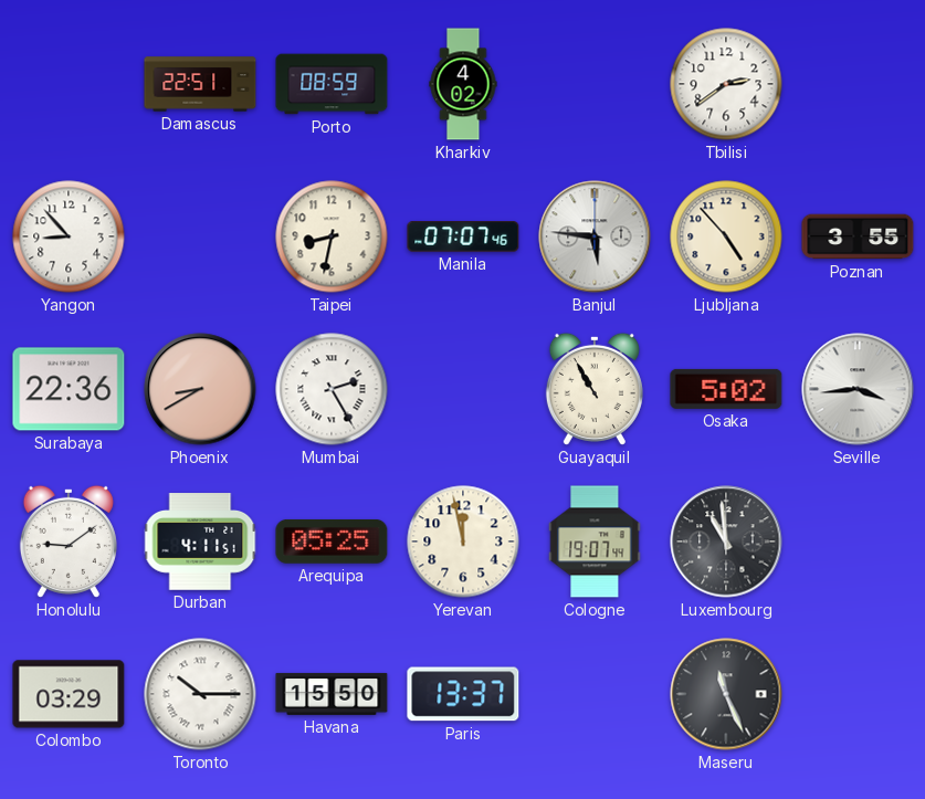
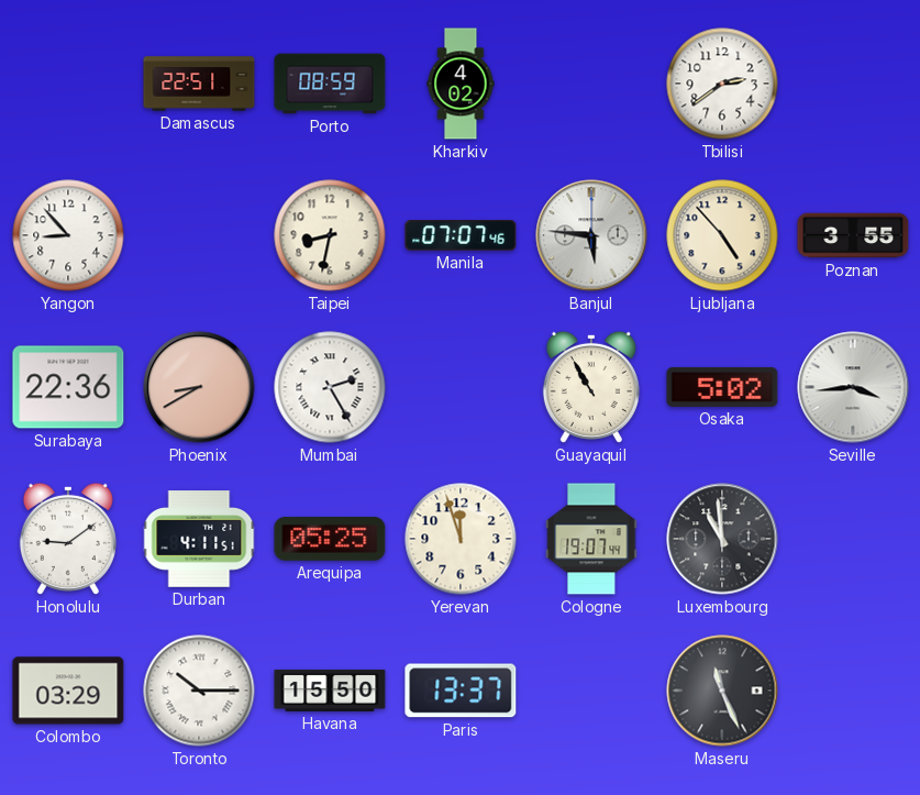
Yerevan: 11:58 -> 11:57
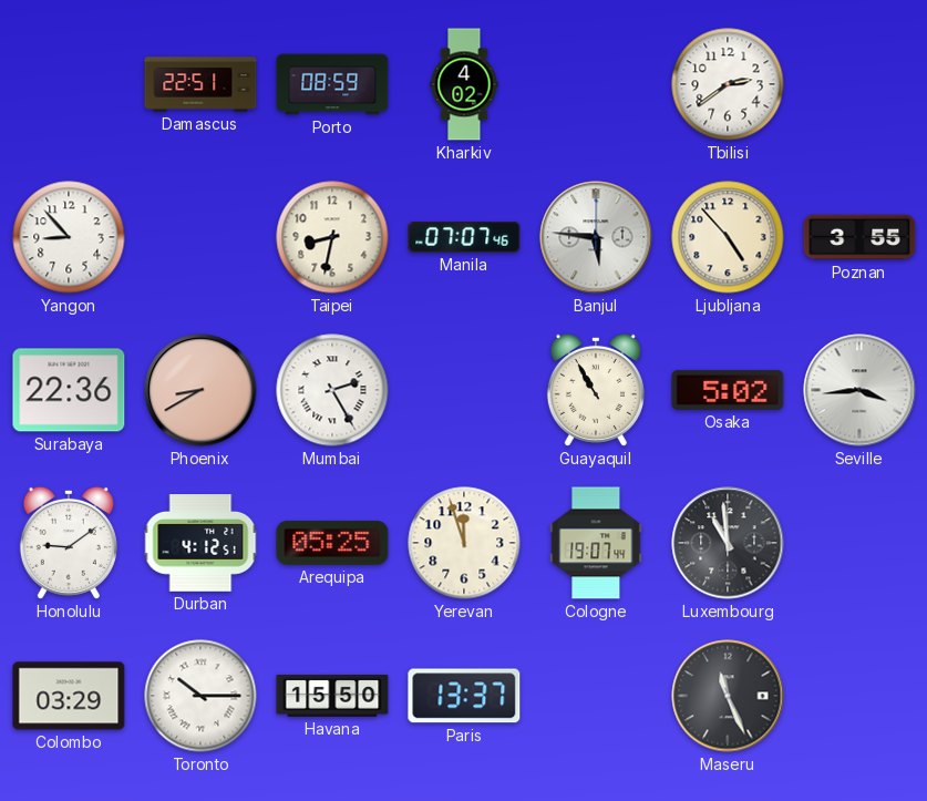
Durban: 4:11 -> 4:12
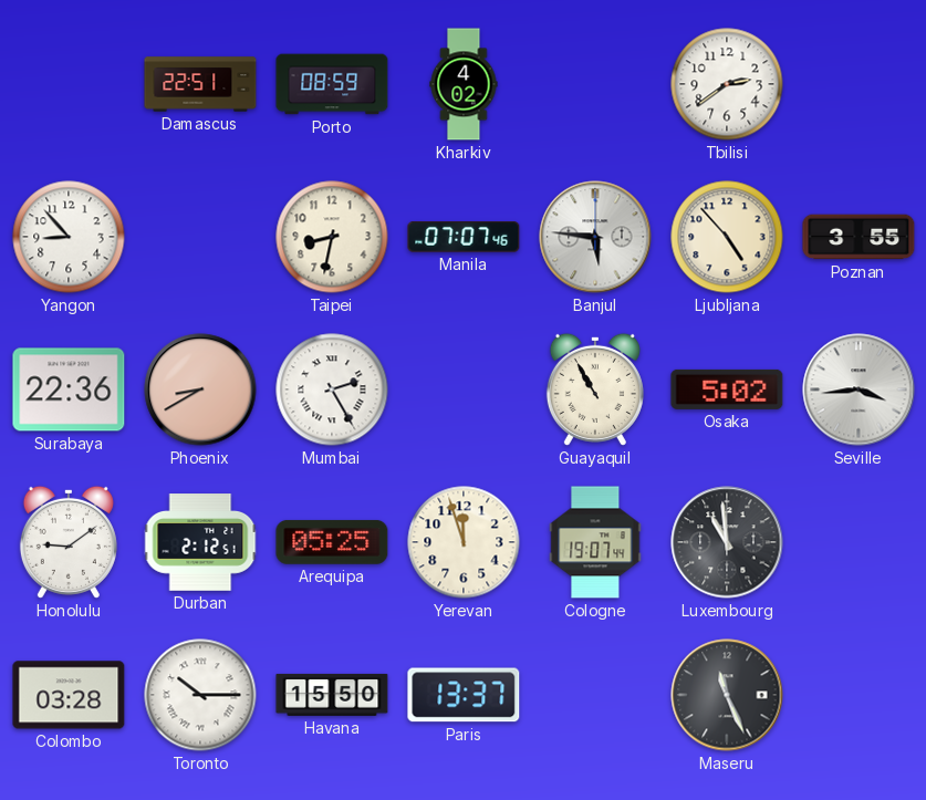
Durban: 4:12 -> 2:12
Colombo: 03:29 -> 03:28
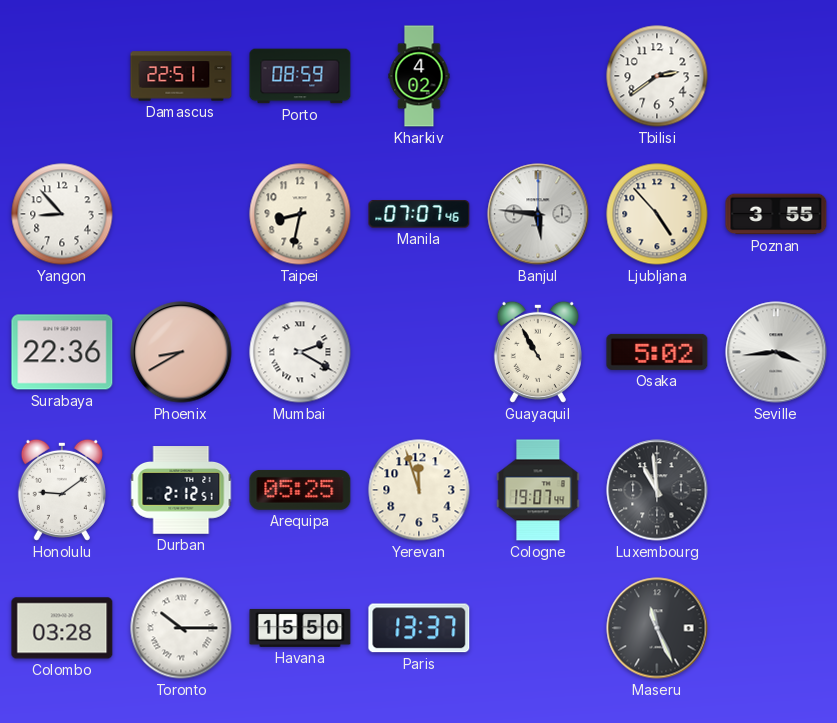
Mumbai: 2:25 -> 2:20
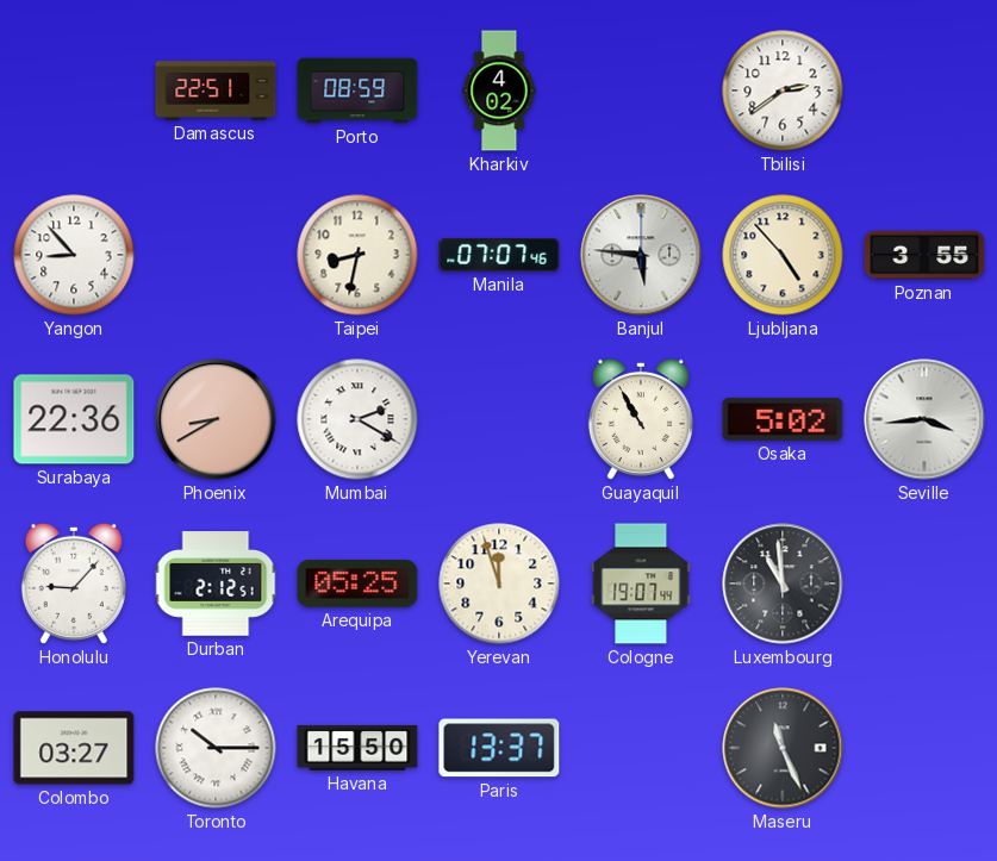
Honolulu: 9:09 -> 9:07
Colombo: 03:28 -> 03:27
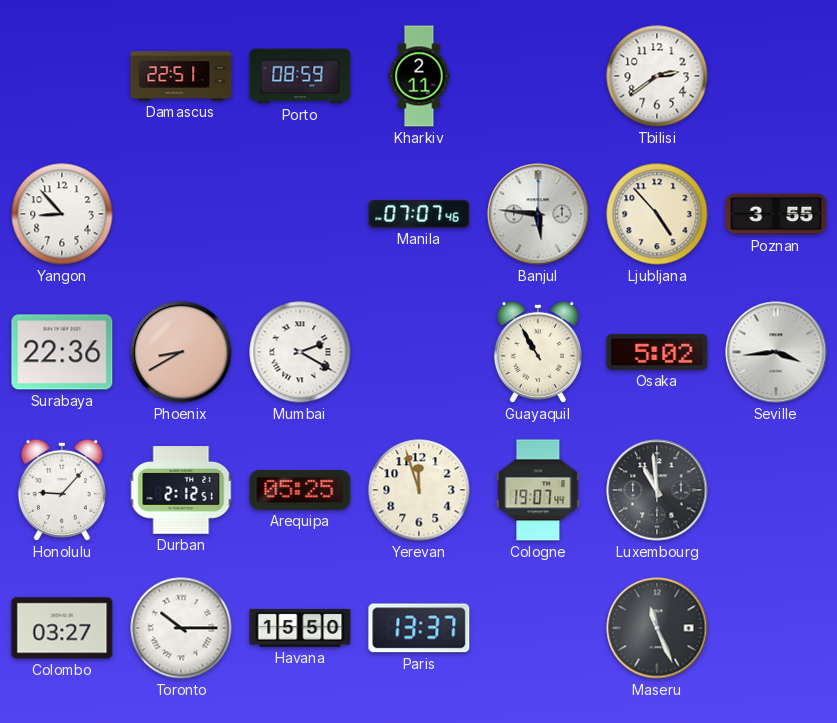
Kharkiv: 4:02 -> 2:11
Taipei: 8:32 -> none
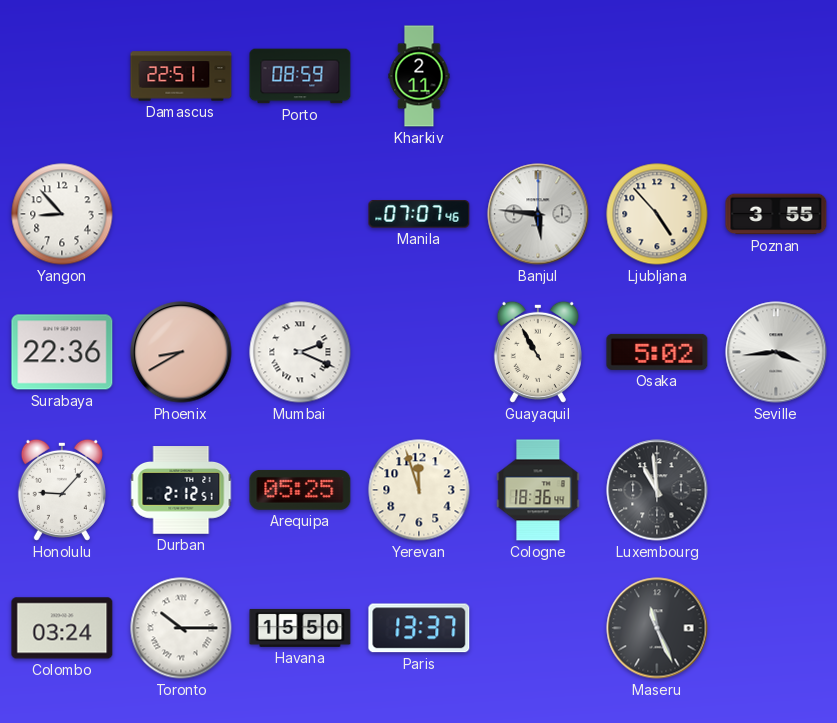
Tbilisi: 2:39 -> none
Mumbai: 2:20 -> 2:19
Cologne: 19:07 -> 18:36
Colombo: 03:27 -> 03:24
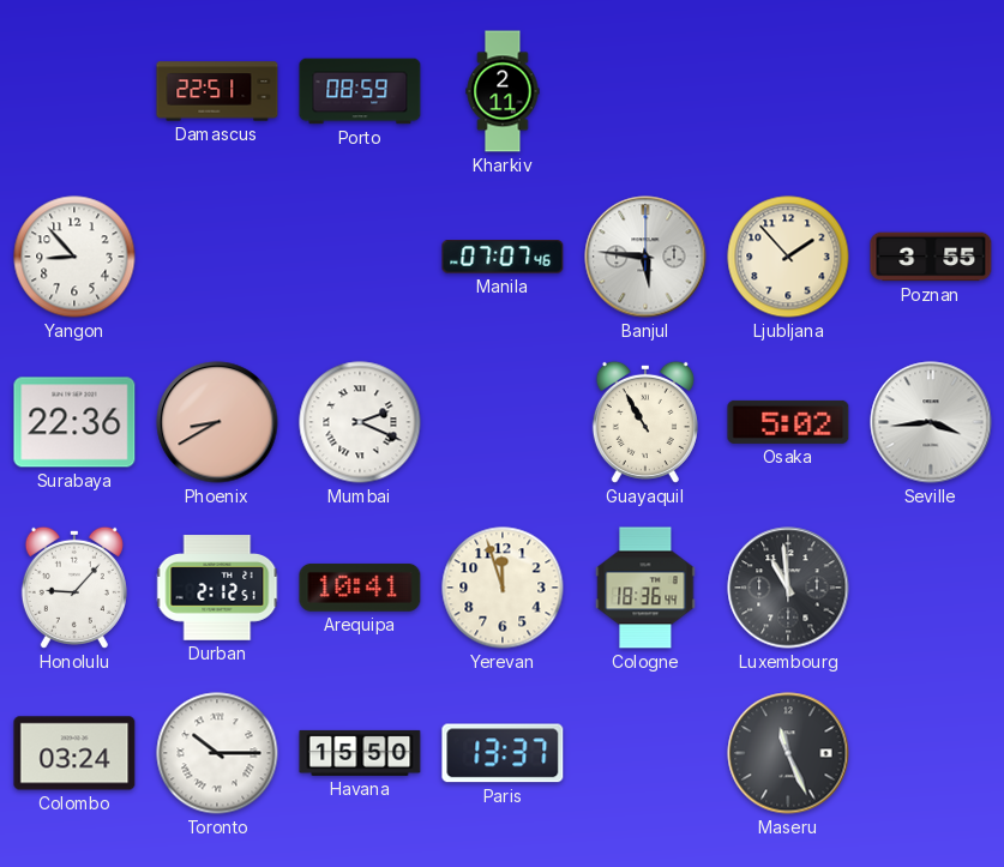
Ljubljana: 4:53 -> 1:53
Arequipa: 05:25 -> 10:41
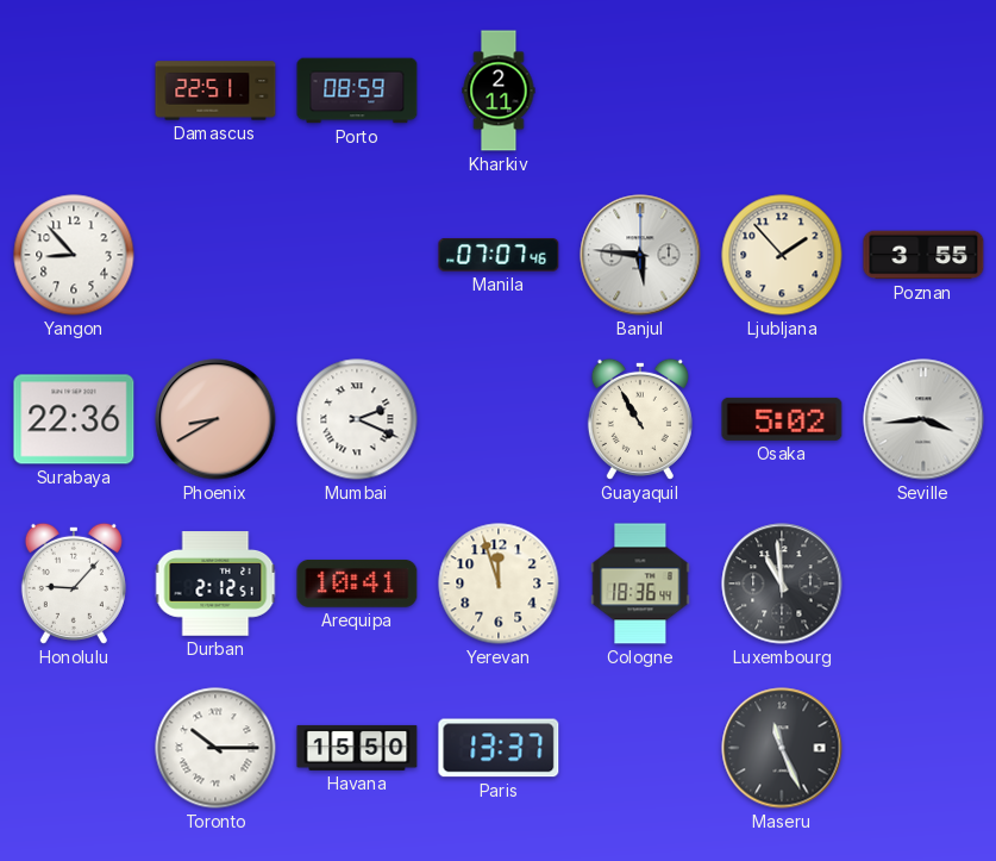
Colombo: 03:24 -> none
